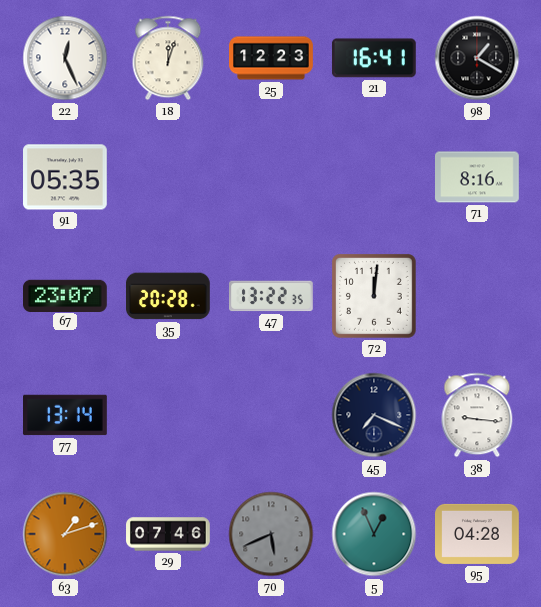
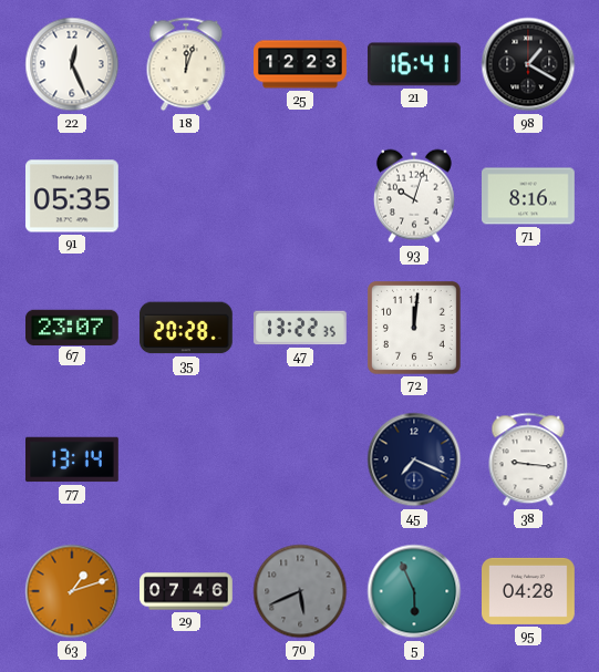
93: none -> 10:03
5: 12:56 -> 5:56
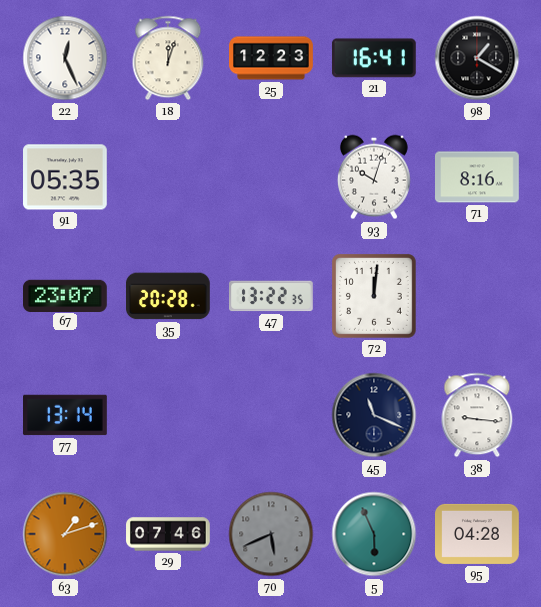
45: 7:19 -> 11:19
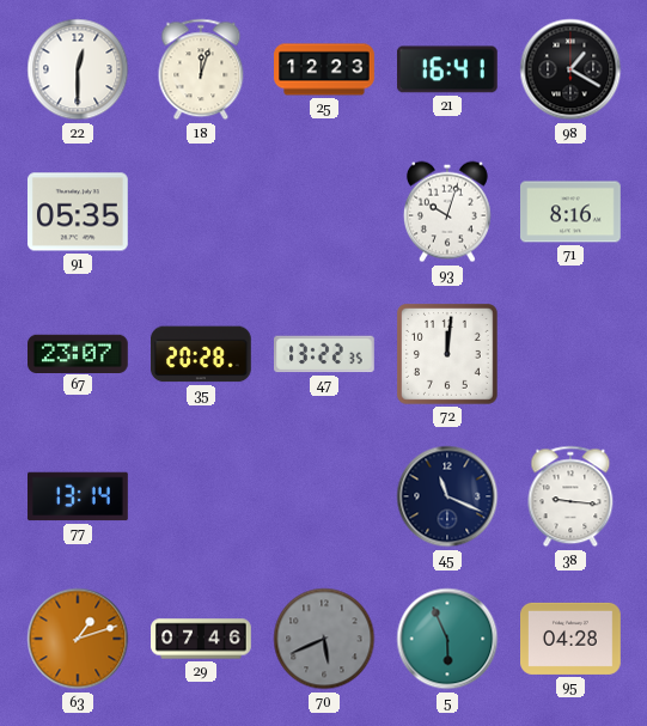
22: 12:26 -> 12:30
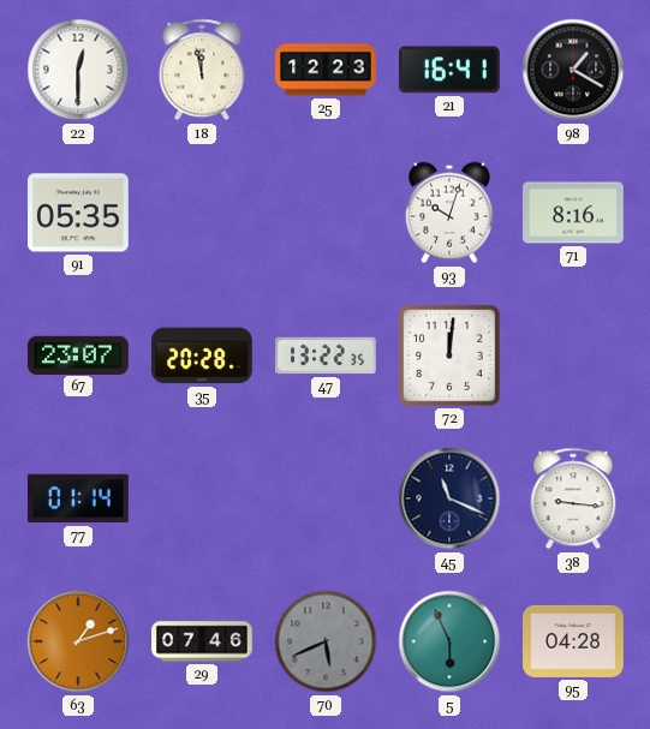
18: 12:03 -> 11:58
77: 13:14 -> 01:14
